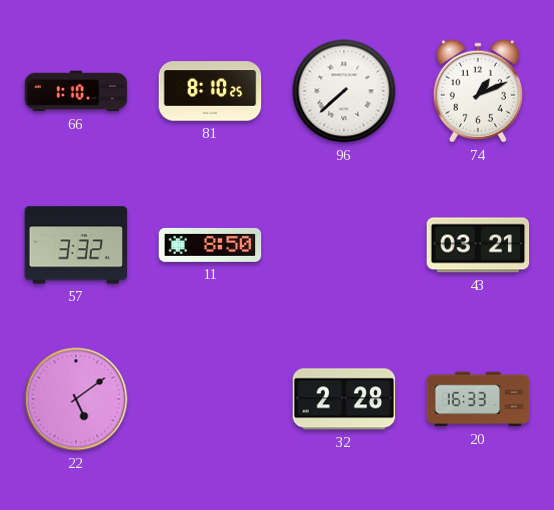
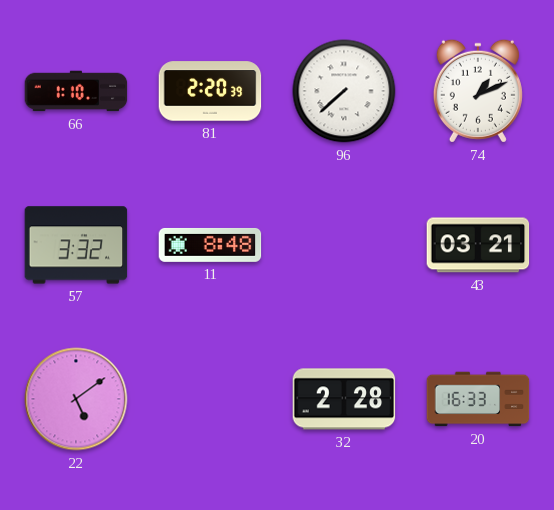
81: 8:10 -> 2:20
11: 8:50 -> 8:48
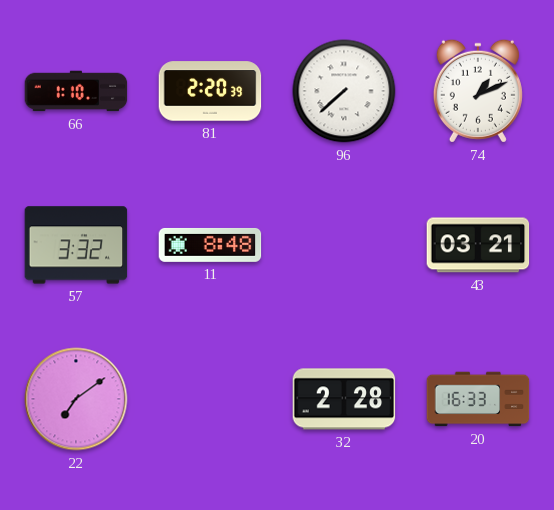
22: 5:09 -> 7:09
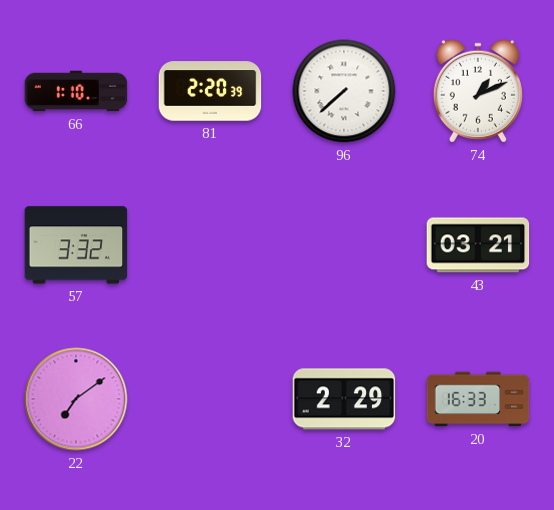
11: 8:48 -> none
32: 2:28 -> 2:29
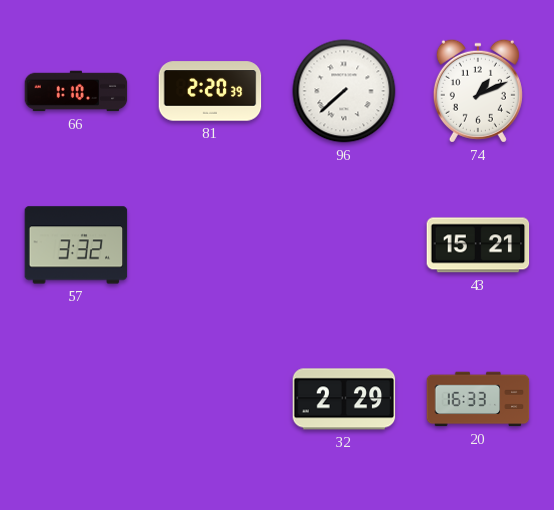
43: 03:21 -> 15:21
22: 7:09 -> none
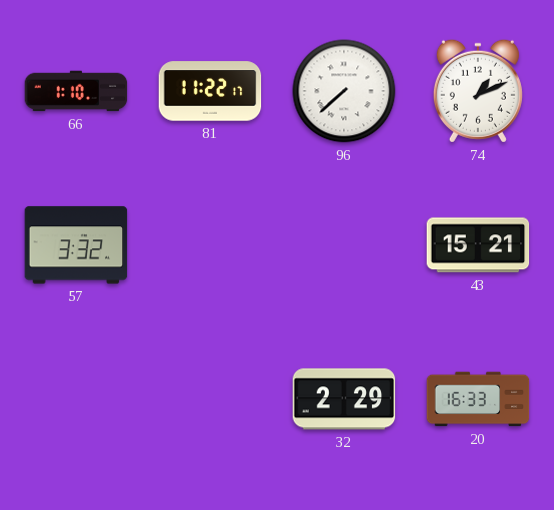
81: 2:20 -> 11:22
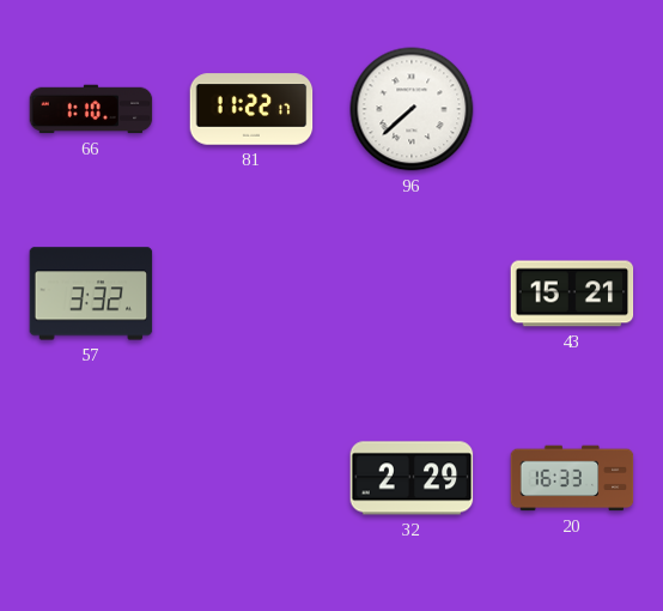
74: 1:11 -> none
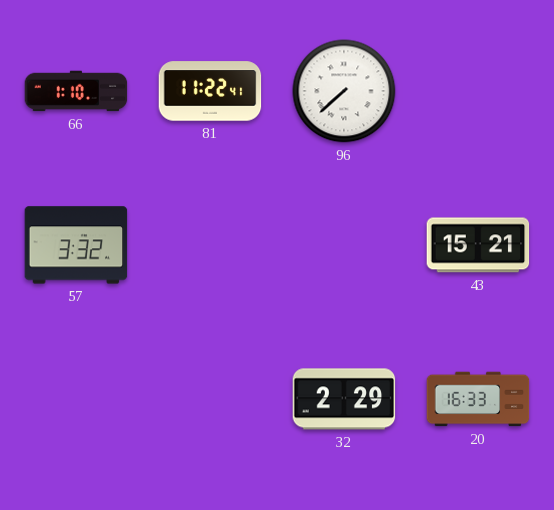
81: 11:22:17 -> 11:22:41
